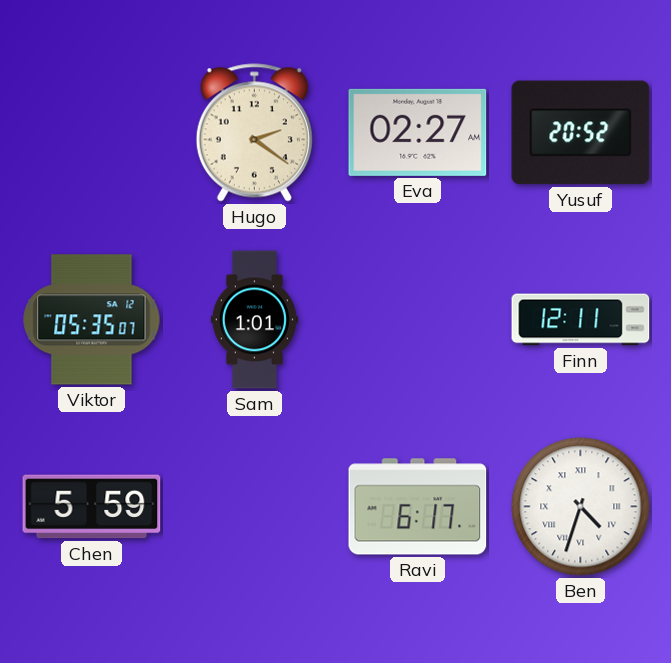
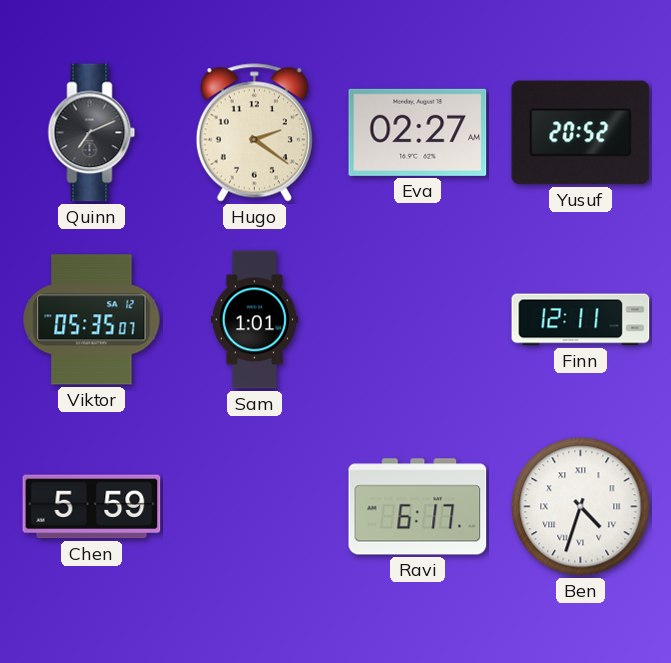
Quinn: none -> 7:11
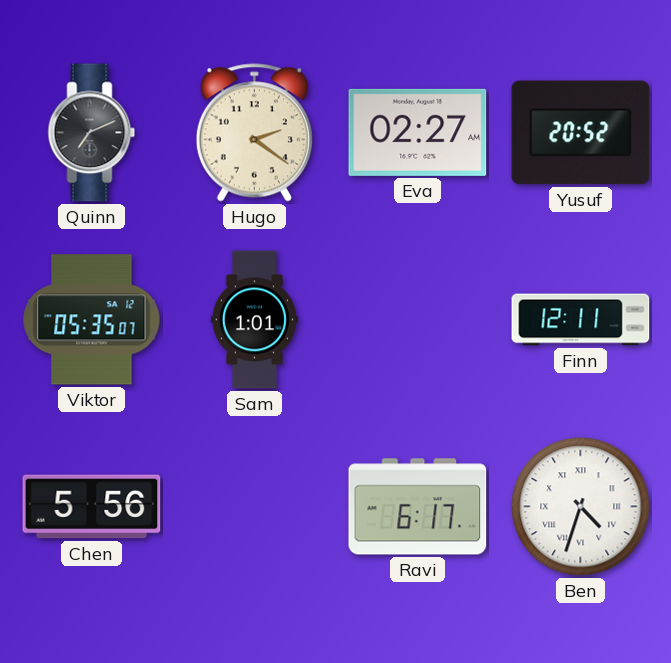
Chen: 5:59 -> 5:56
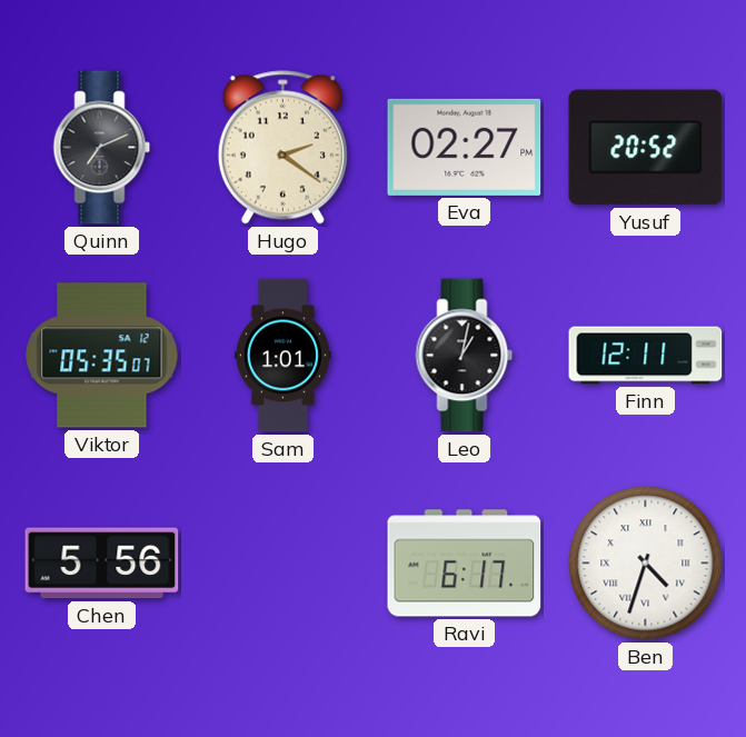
Eva: 02:27 AM -> 02:27 PM
Leo: none -> 1:02
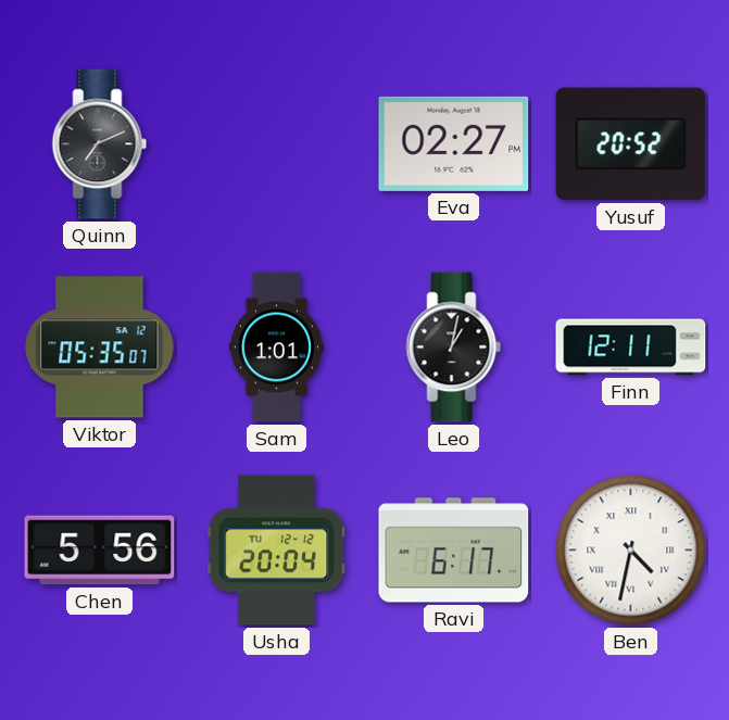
Hugo: 2:21 -> none
Usha: none -> 20:04
Ben: 4:33 -> 4:32
